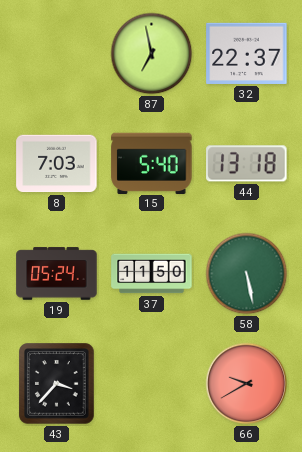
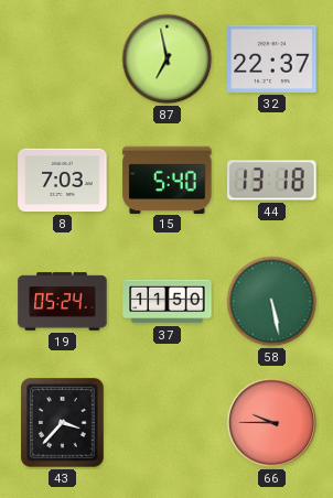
66: 9:40 -> 9:45
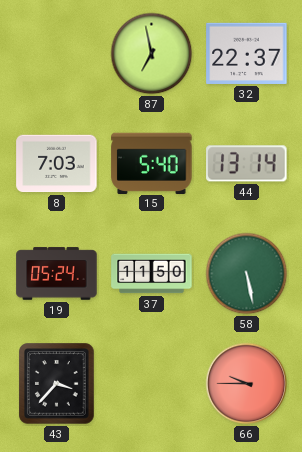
44: 13:18 -> 13:14
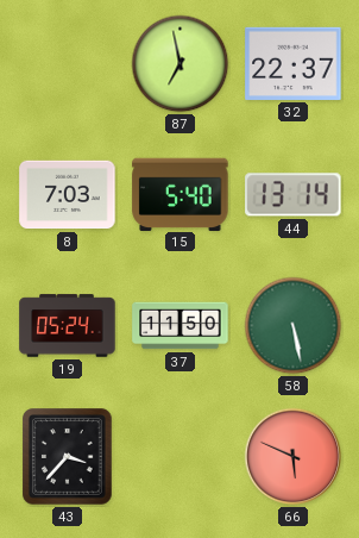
66: 9:45 -> 5:49
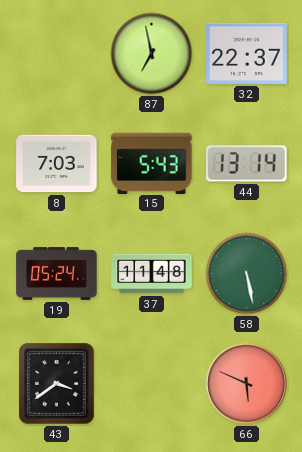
15: 5:40 -> 5:43
37: 11:50 -> 11:48
43: 3:37 -> 3:39
